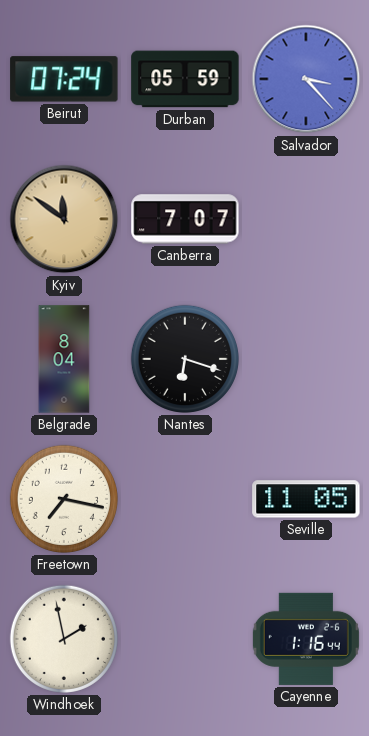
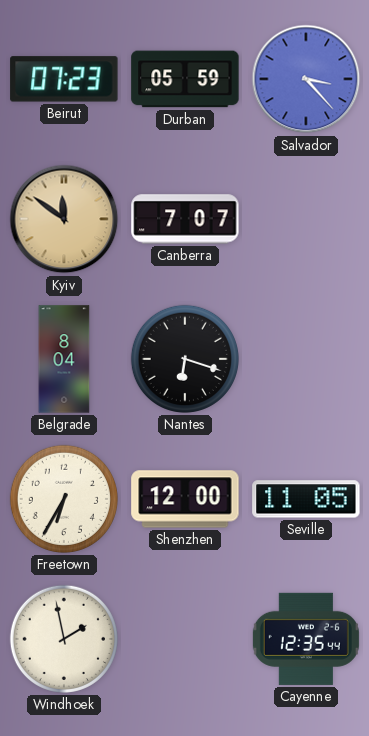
Beirut: 07:24 -> 07:23
Freetown: 7:17 -> 6:35
Shenzhen: none -> 12:00
Cayenne: 1:16 -> 12:35
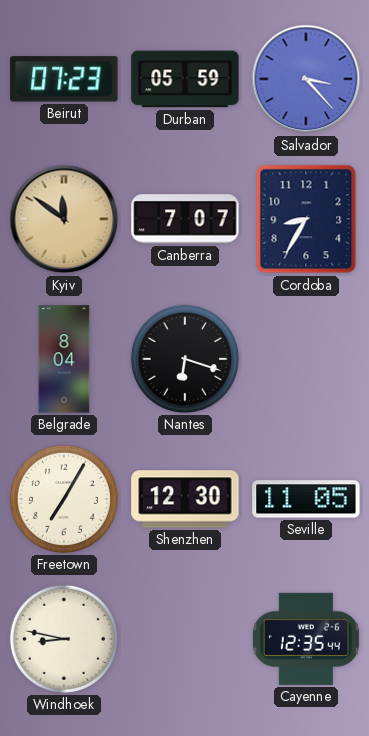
Cordoba: none -> 8:35
Freetown: 6:35 -> 7:05
Shenzhen: 12:00 -> 12:30
Windhoek: 1:58 -> 8:47
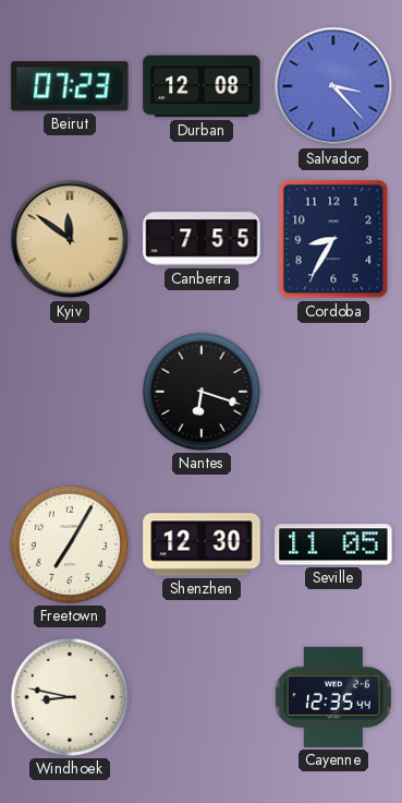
Durban: 05:59 -> 12:08
Canberra: 7:07 -> 7:55
Belgrade: 8:04 -> none
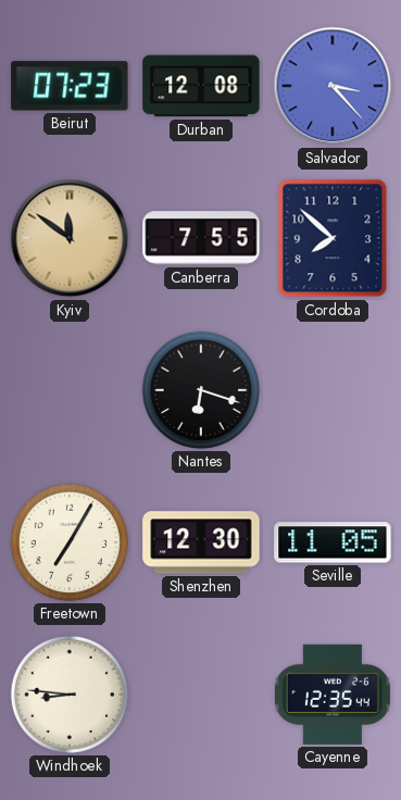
Cordoba: 8:35 -> 7:52
Windhoek: 8:47 -> 8:46
